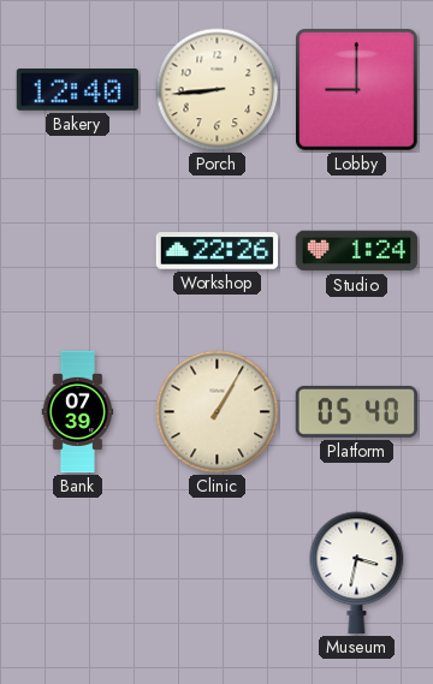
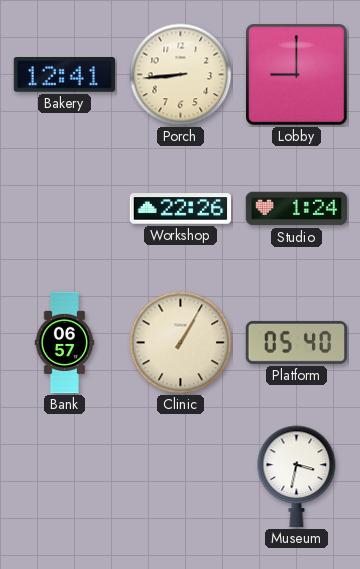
Bakery: 12:40 -> 12:41
Bank: 07:39 -> 06:57
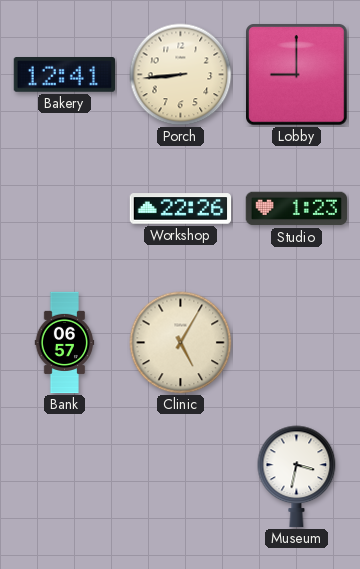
Studio: 1:24 -> 1:23
Clinic: 1:05 -> 5:05
Platform: 05:40 -> none
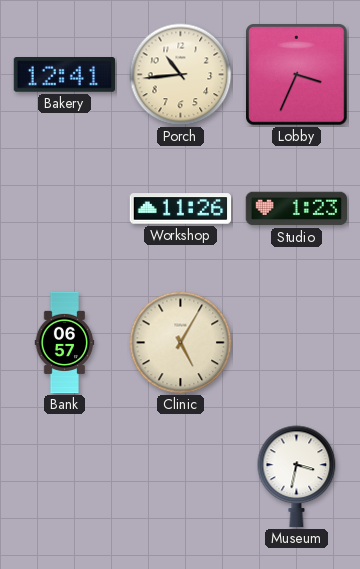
Porch: 8:44 -> 10:44
Lobby: 9:00 -> 3:34
Workshop: 22:26 -> 11:26
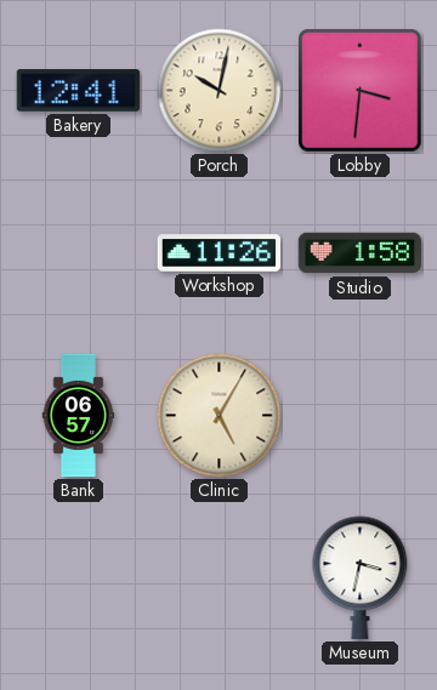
Porch: 10:44 -> 10:02
Lobby: 3:34 -> 3:31
Studio: 1:23 -> 1:58
